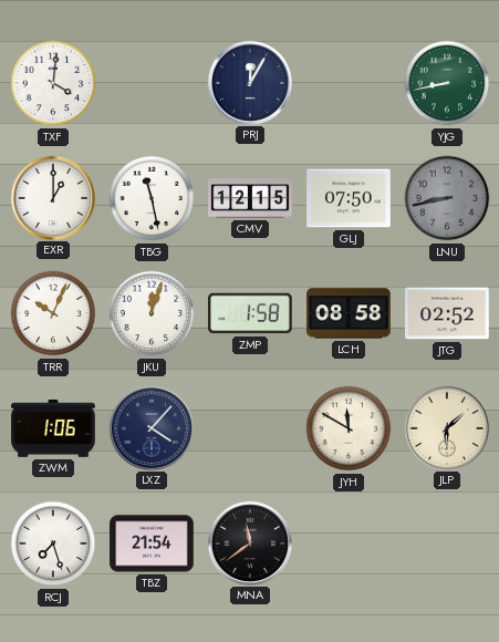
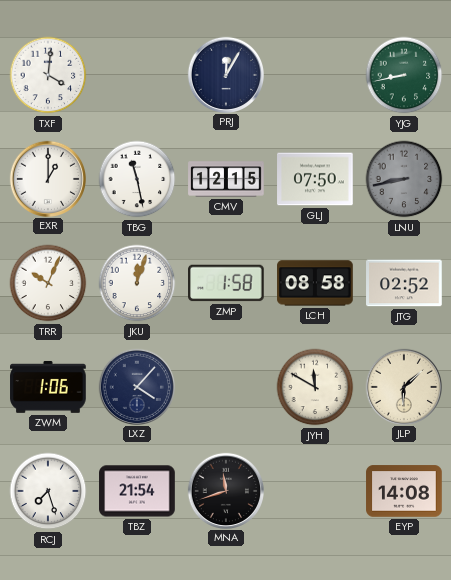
MNA: 11:39 -> 11:42
EYP: none -> 14:08
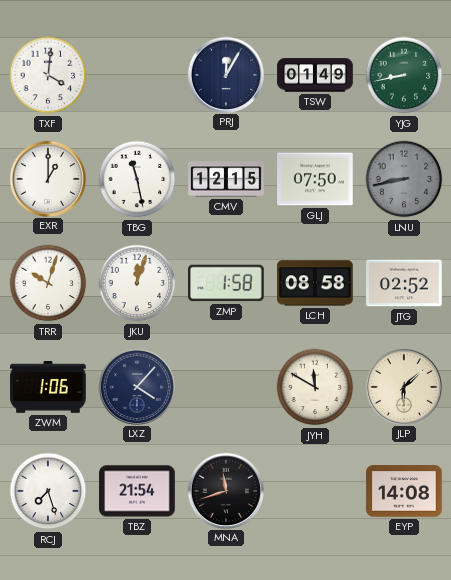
TSW: none -> 01:49
TRR: 10:04 -> 10:03
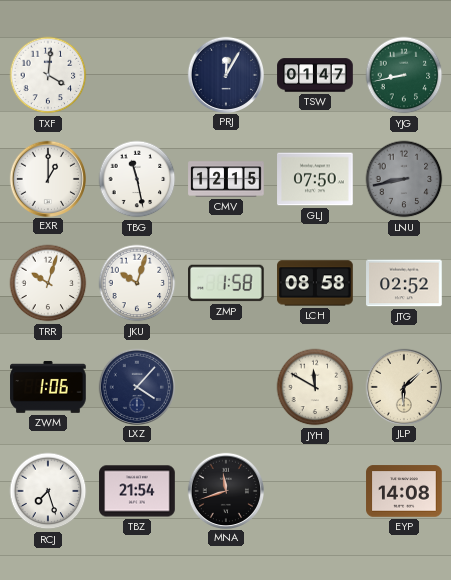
TSW: 01:49 -> 01:47
JKU: 12:03 -> 10:03
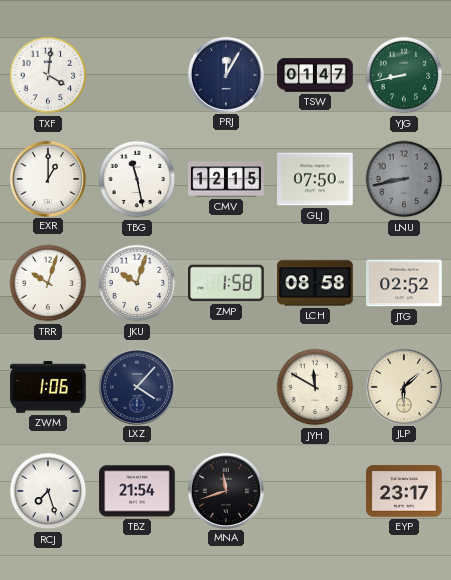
EYP: 14:08 -> 23:17
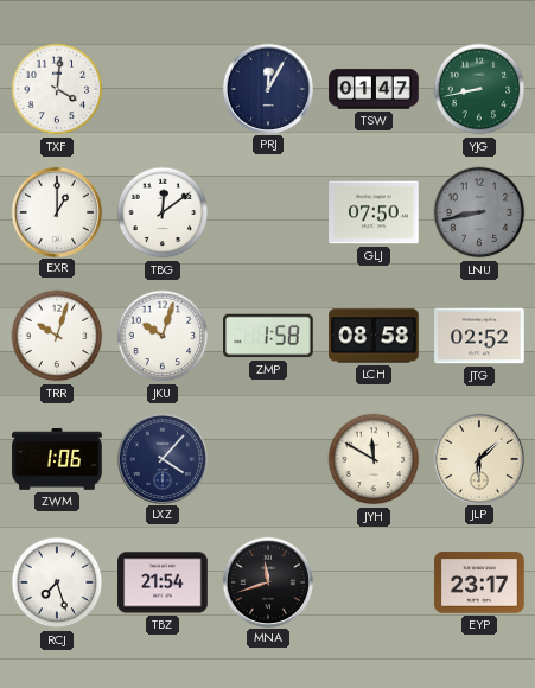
TBG: 11:28 -> 12:09
CMV: 12:15 -> none
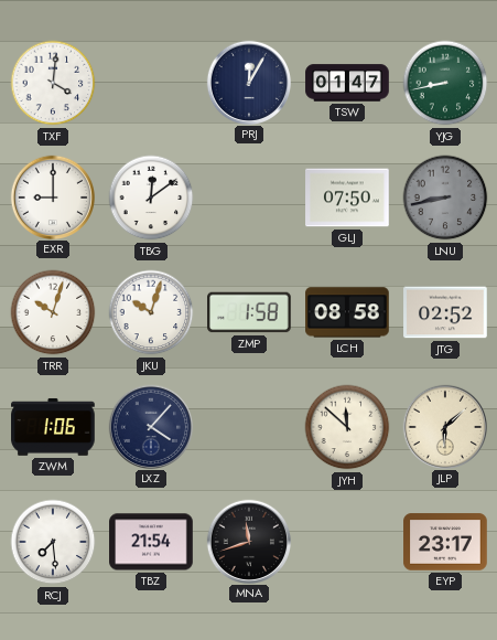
EXR: 1:00 -> 9:00
JYH: 11:50 -> 11:52
RCJ: 7:27 -> 7:29
